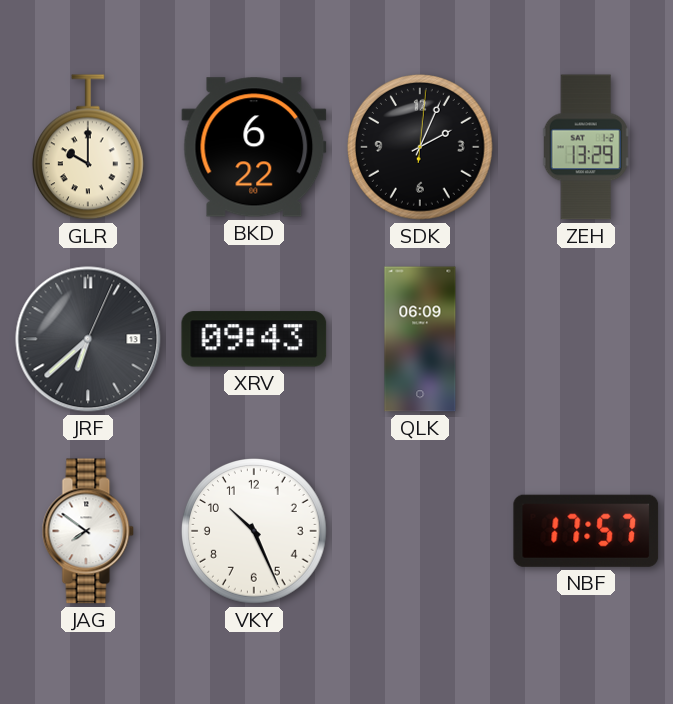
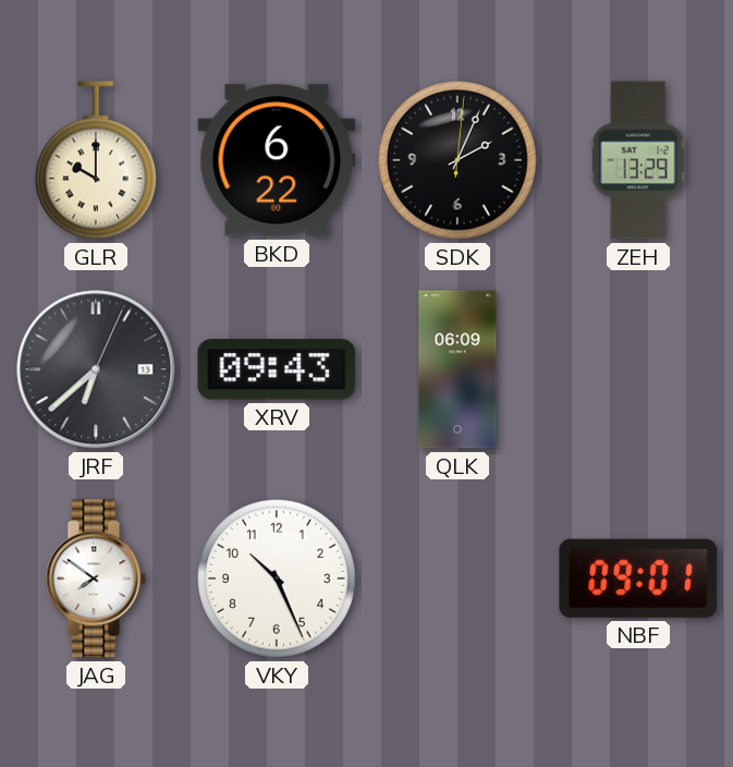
NBF: 17:57 -> 09:01
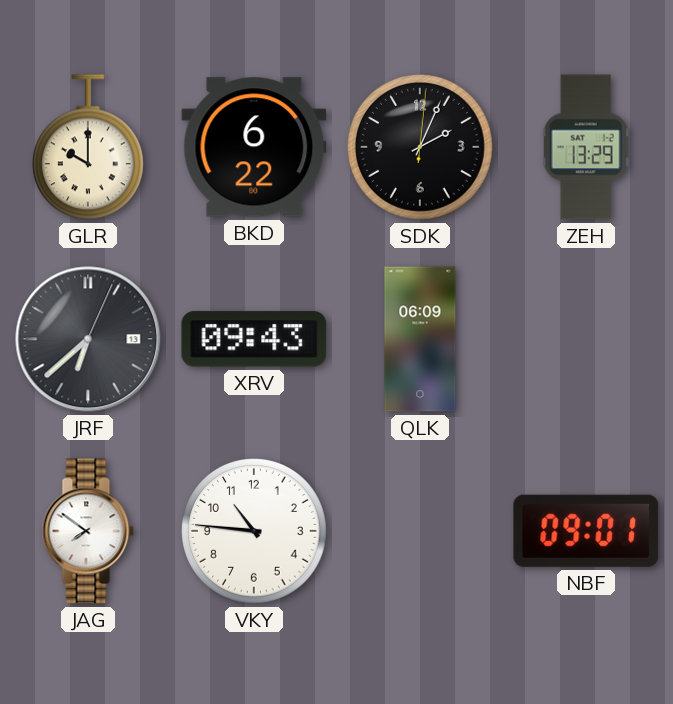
VKY: 10:26 -> 10:46
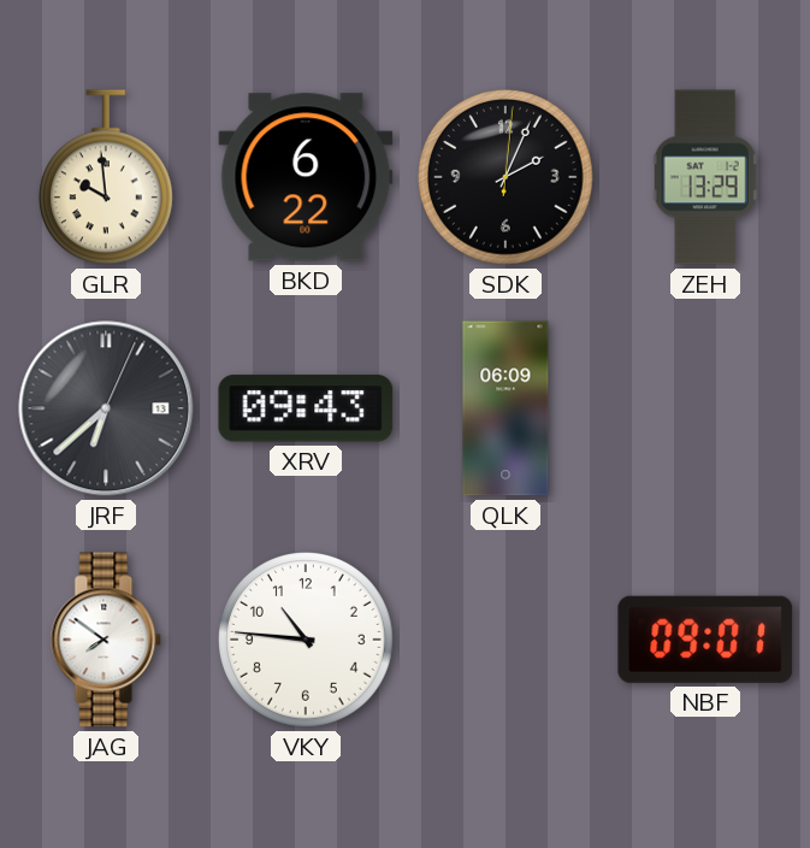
GLR: 10:00 -> 9:59
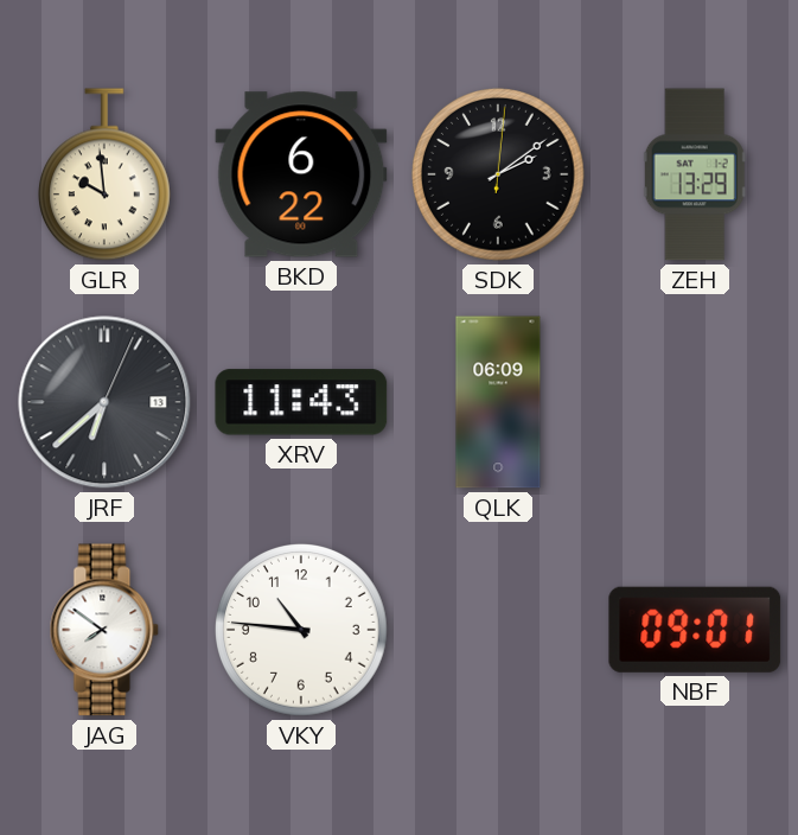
SDK: 2:04 -> 2:09
XRV: 09:43 -> 11:43
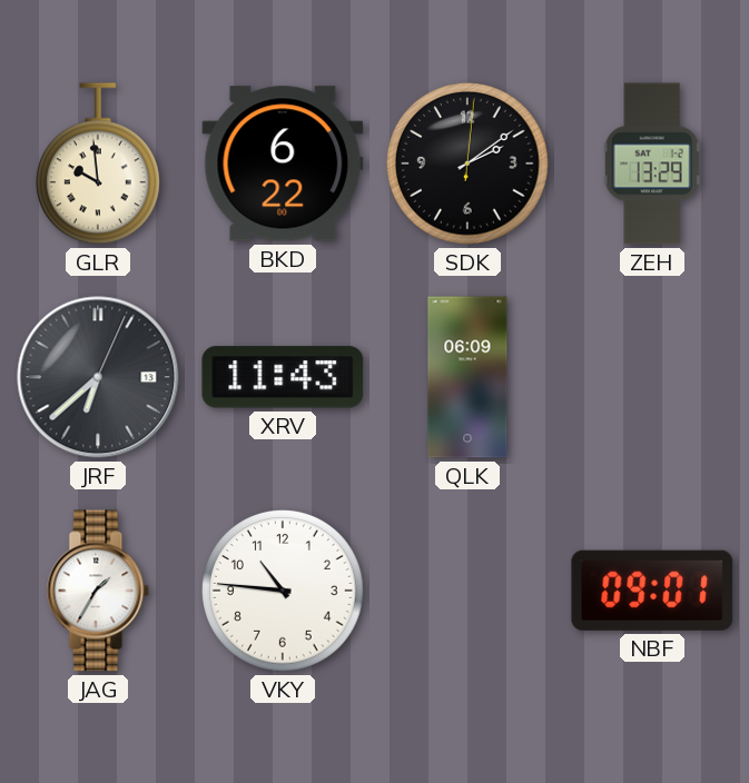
JAG: 7:51 -> 1:35
